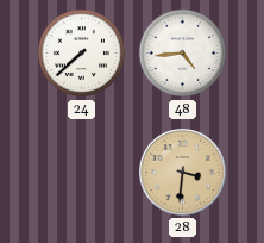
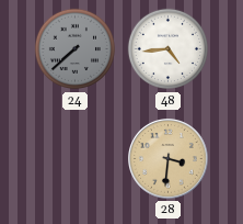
24 dial: white -> grey
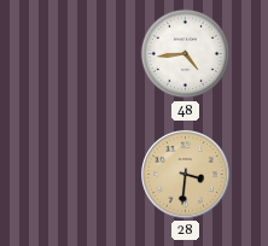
24: 7:38 -> none
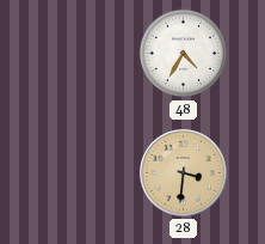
48: 4:44 -> 4:35
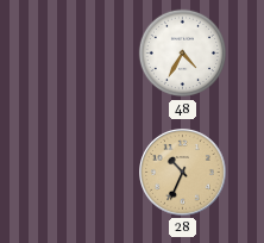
28: 3:31 -> 10:34
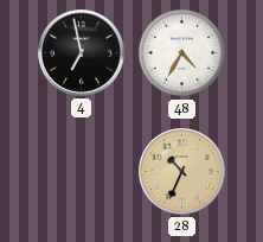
4: none -> 6:58
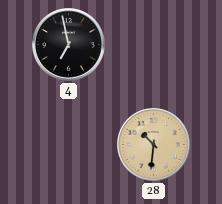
48: 4:35 -> none
28: 10:34 -> 10:31
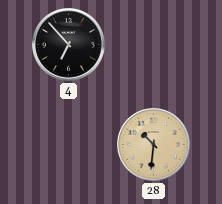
4: 6:58 -> 6:53
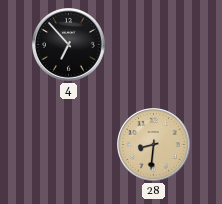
28: 10:31 -> 8:31
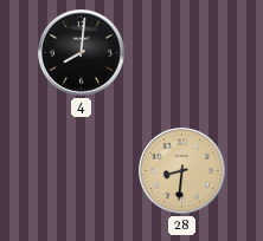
4: 6:53 -> 8:01
